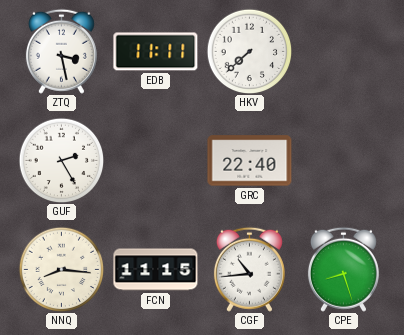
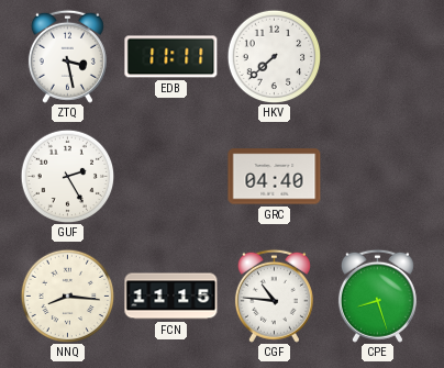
GRC: 22:40 -> 04:40
CGF: 10:44 -> 10:46
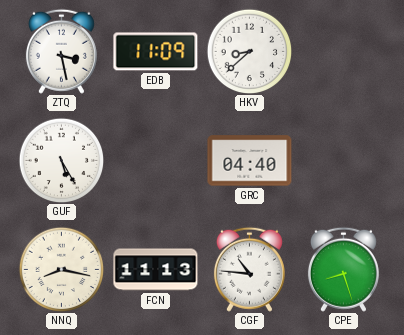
EDB: 11:11 -> 11:09
HKV: 7:38 -> 8:38
GUF: 2:25 -> 5:25
NNQ: 8:16 -> 8:17
FCN: 11:15 -> 11:13
